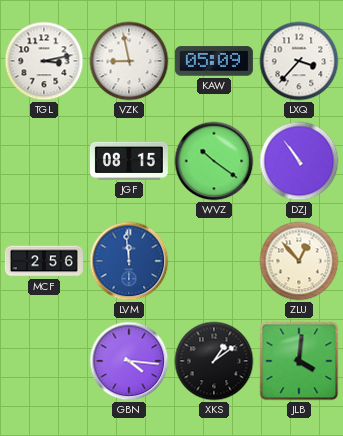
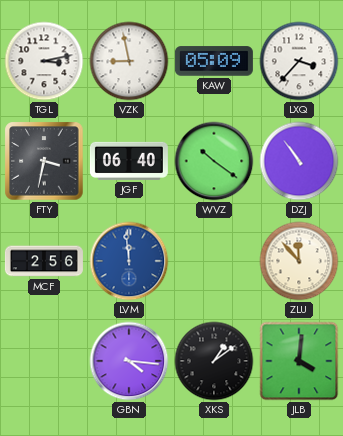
FTY: none -> 3:32
JGF: 08:15 -> 06:40
ZLU: 12:53 -> 11:53
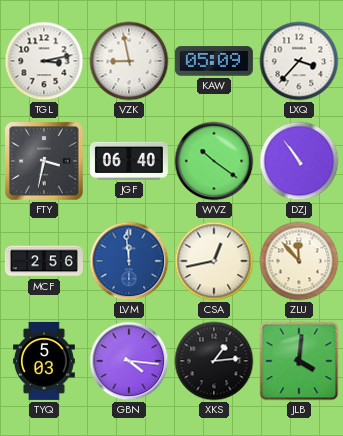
CSA: none -> 12:43
TYQ: none -> 5:03
XKS: 1:09 -> 1:14
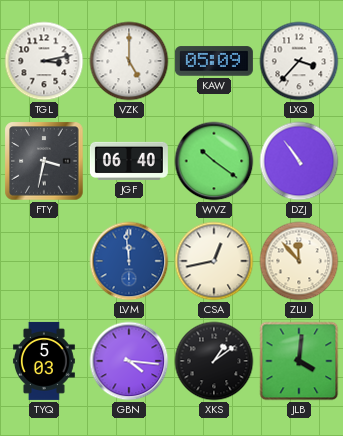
VZK: 8:58 -> 5:00
MCF: 2:56 -> none
XKS: 1:14 -> 1:09
